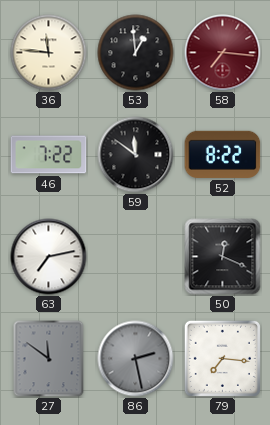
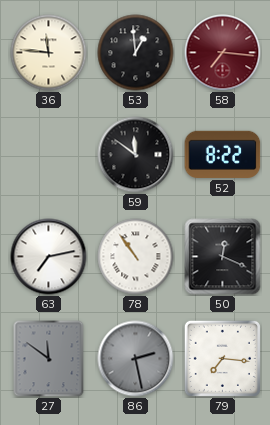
46: 7:22 -> none
78: none -> 10:54
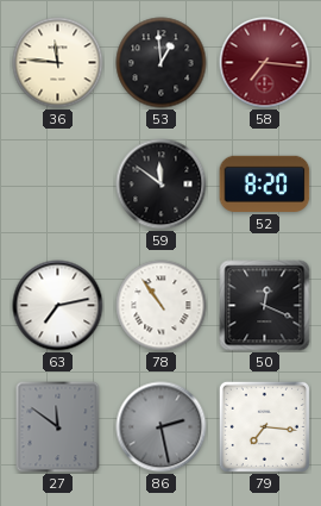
52: 8:22 -> 8:20
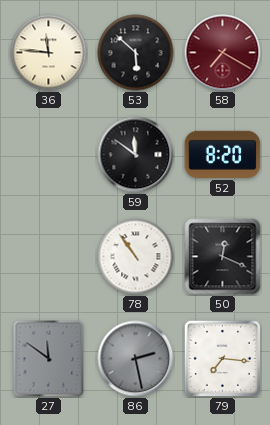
53: 12:59 -> 5:52
58: 7:16 -> 7:20
63: 7:13 -> none
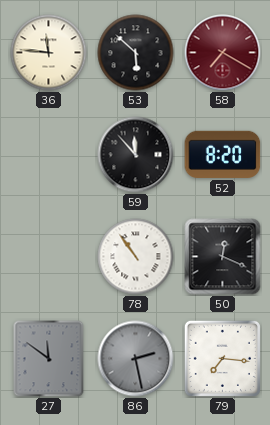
59: 11:51 -> 11:53
